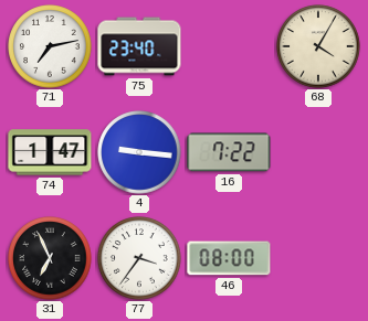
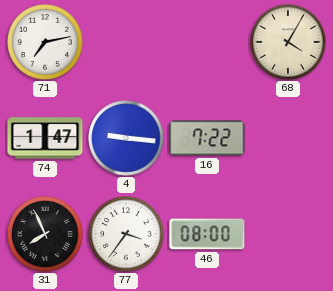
75: 23:40 -> none
31: 6:56 -> 7:56
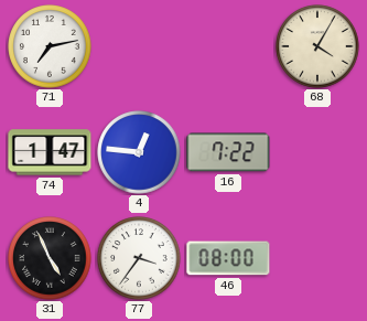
4: 9:16 -> 12:46
31: 7:56 -> 4:56
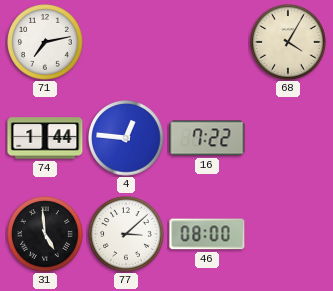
74: 1:47 -> 1:44
31: 4:56 -> 4:59
77: 3:36 -> 3:08
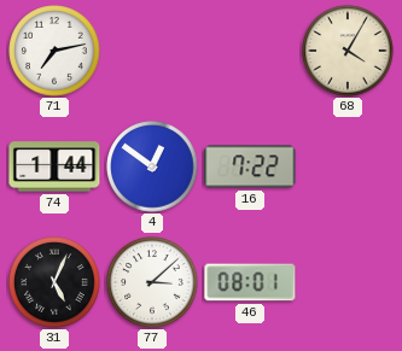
4: 12:46 -> 12:51
31: 4:59 -> 5:04
46: 08:00 -> 08:01
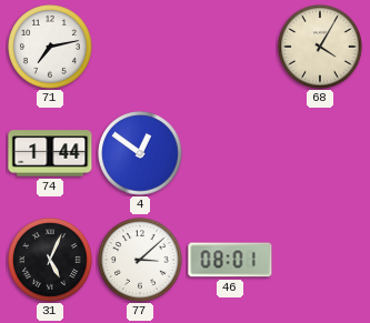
16: 7:22 -> none
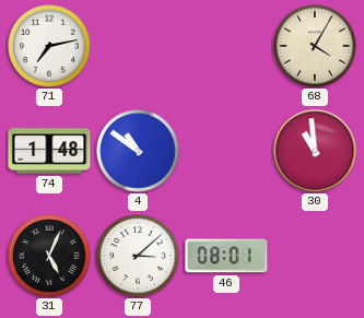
74: 1:44 -> 1:48
4: 12:51 -> 10:51
30: none -> 10:59
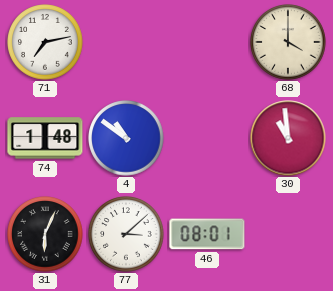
68: 4:05 -> 4:00
31: 5:04 -> 6:04
